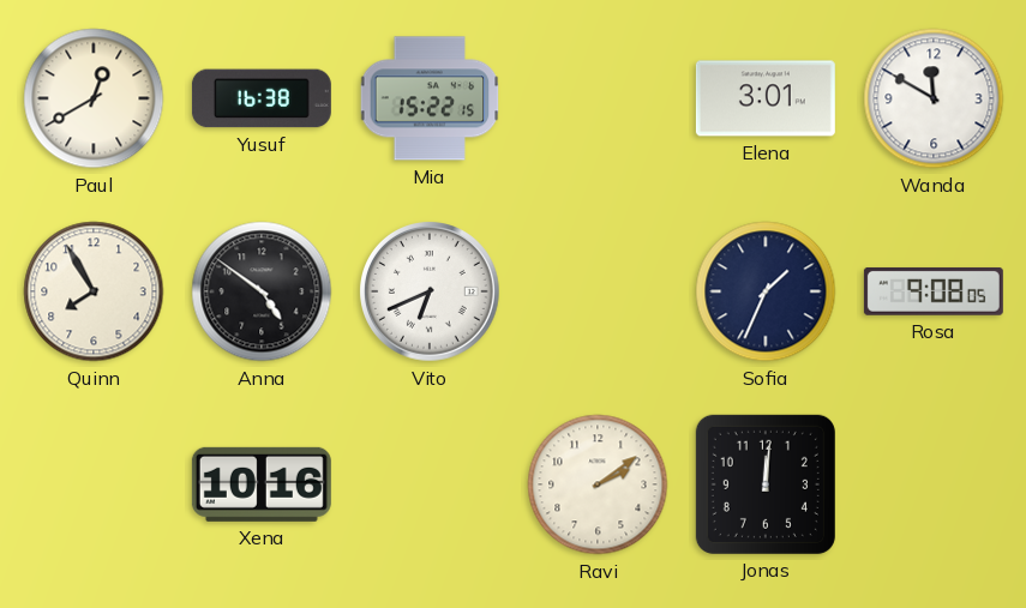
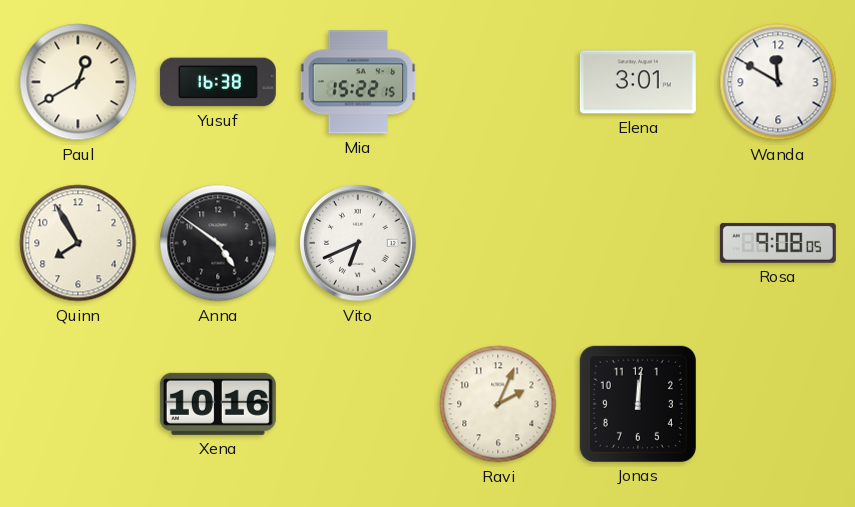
Sofia: 1:34 -> none
Ravi: 2:09 -> 2:04
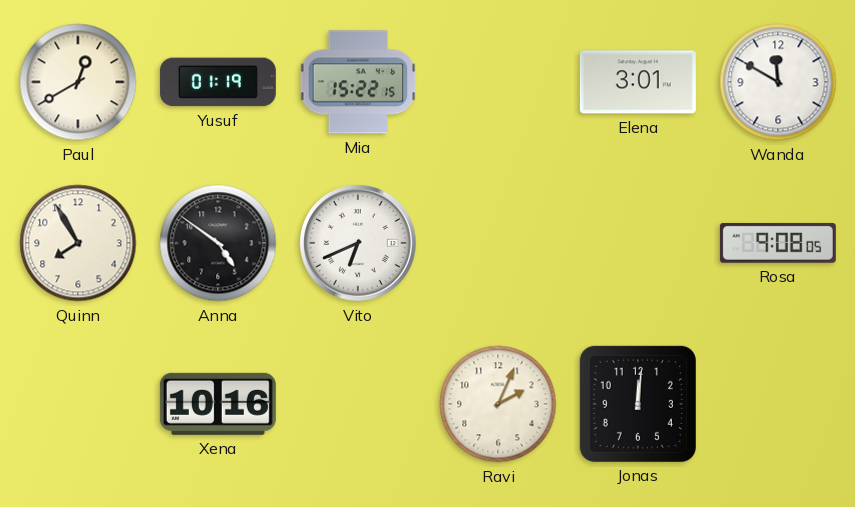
Yusuf: 16:38 -> 01:19
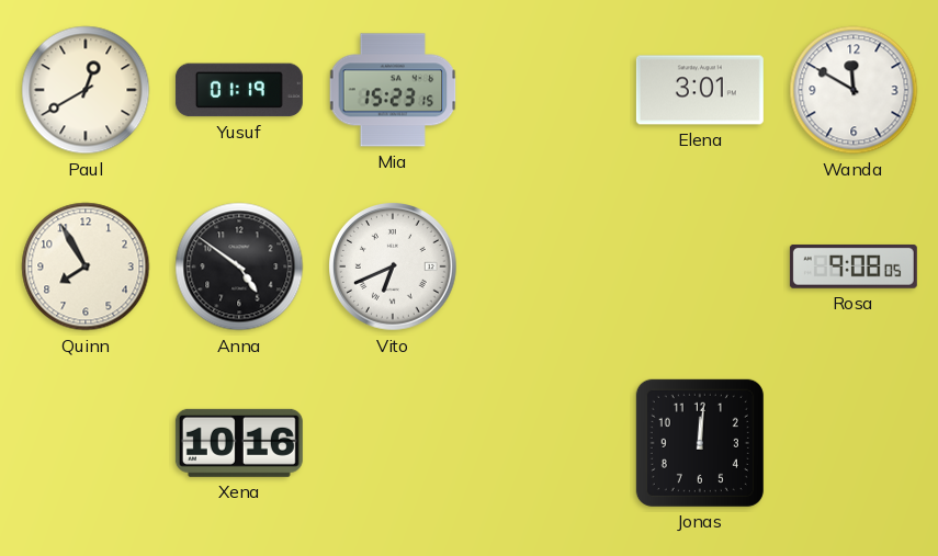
Mia: 15:22 -> 15:23
Ravi: 2:04 -> none
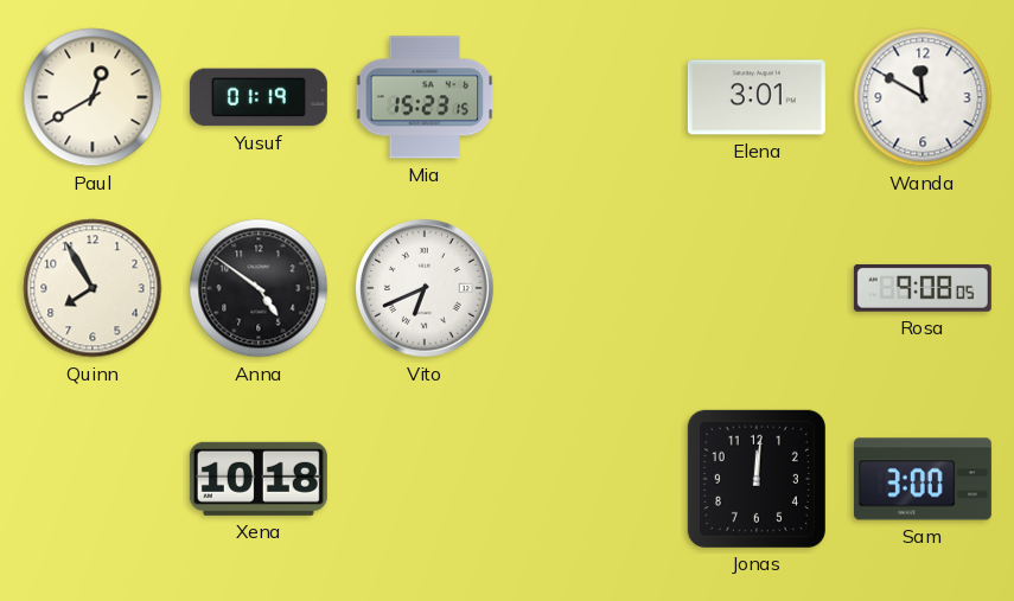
Xena: 10:16 -> 10:18
Sam: none -> 3:00
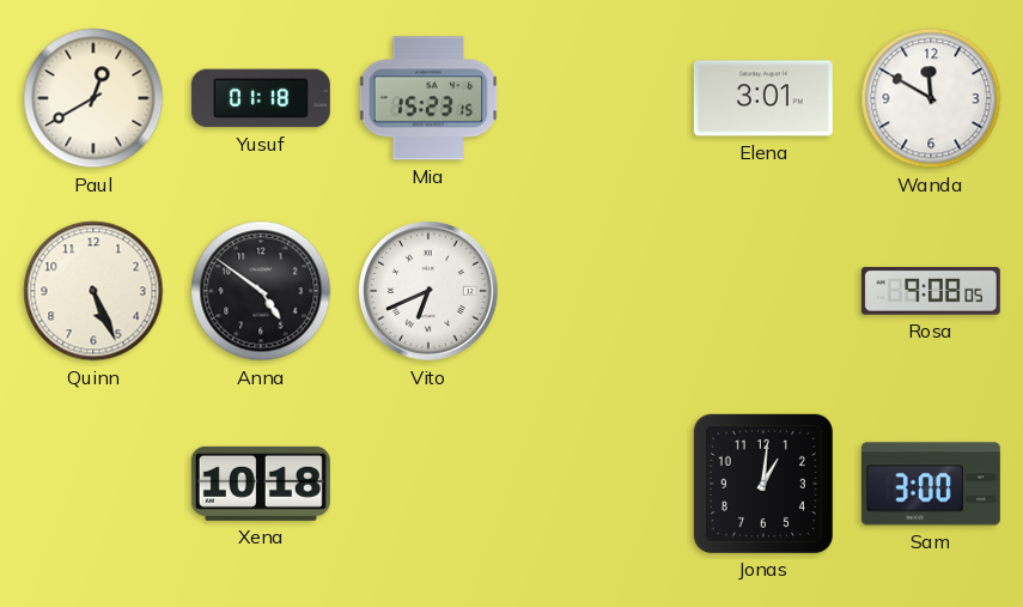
Yusuf: 01:19 -> 01:18
Quinn: 7:55 -> 5:26
Jonas: 12:01 -> 1:01
